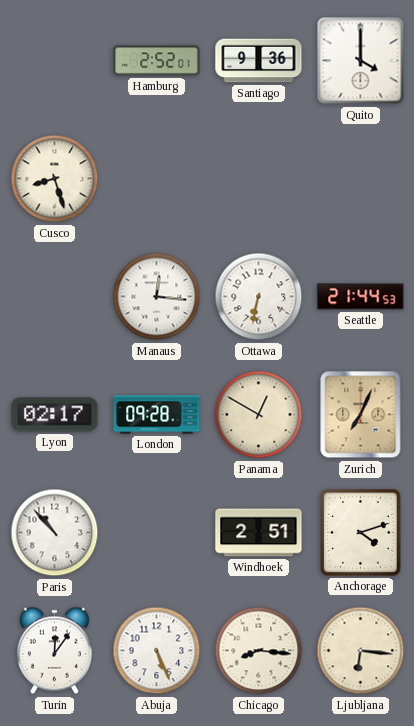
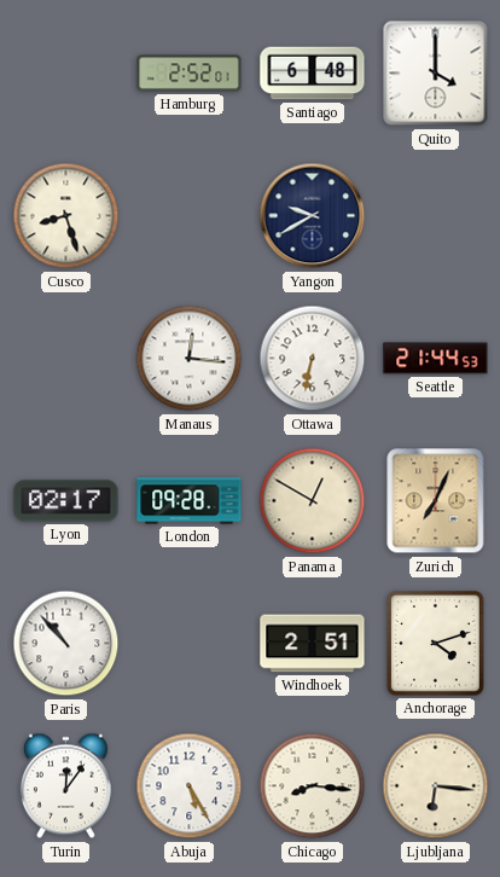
Santiago: 9:36 -> 6:48
Yangon: none -> 9:40
Abuja: 5:26 -> 5:25
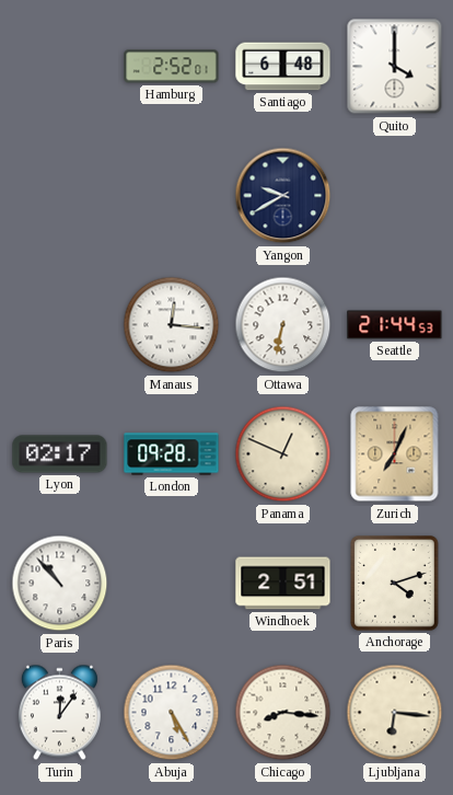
Cusco: 8:27 -> none
Panama: 12:50 -> 12:49
